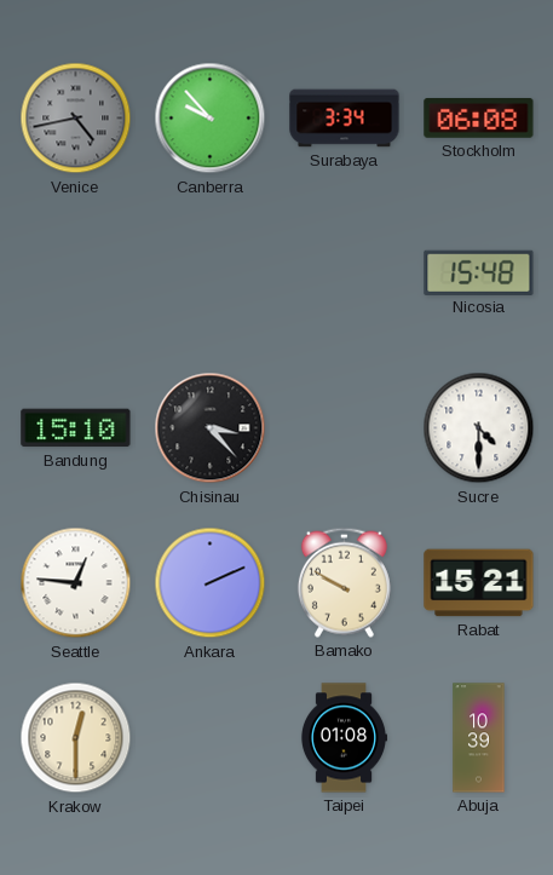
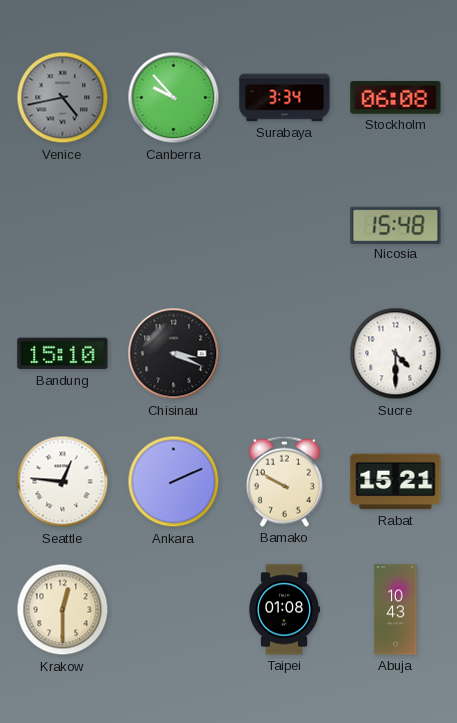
Chisinau: 3:23 -> 3:19
Abuja: 10:39 -> 10:43
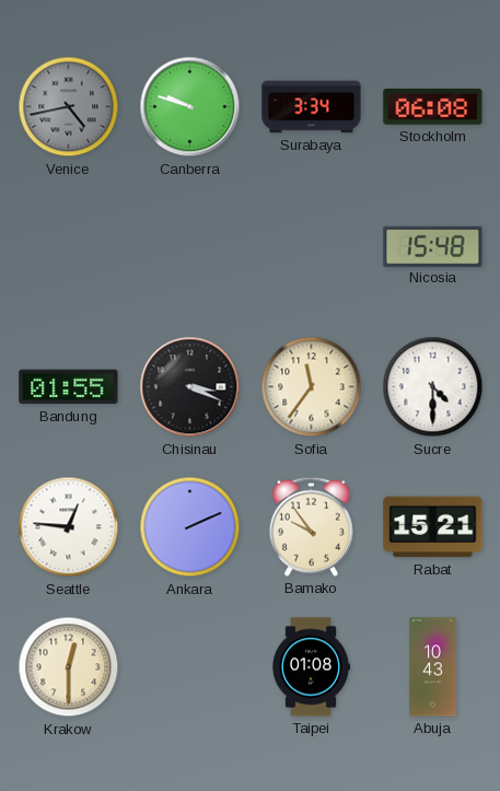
Canberra: 9:53 -> 9:48
Bandung: 15:10 -> 01:55
Sofia: none -> 11:36
Bamako: 9:50 -> 9:54
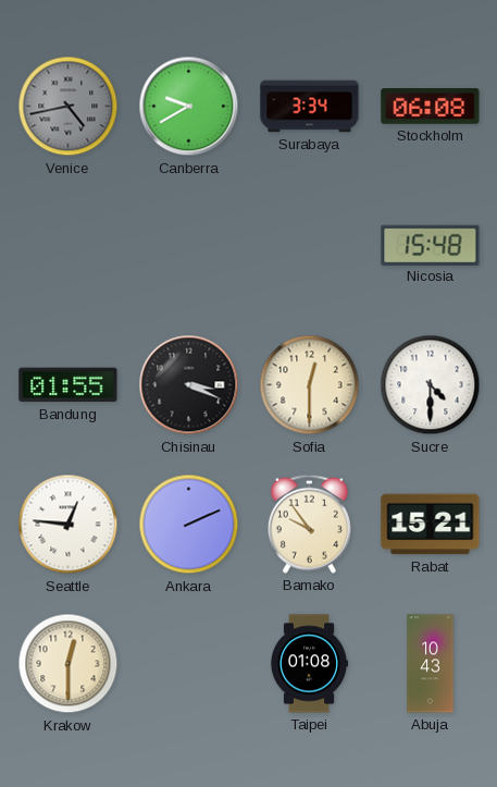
Canberra: 9:48 -> 9:40
Sofia: 11:36 -> 12:30
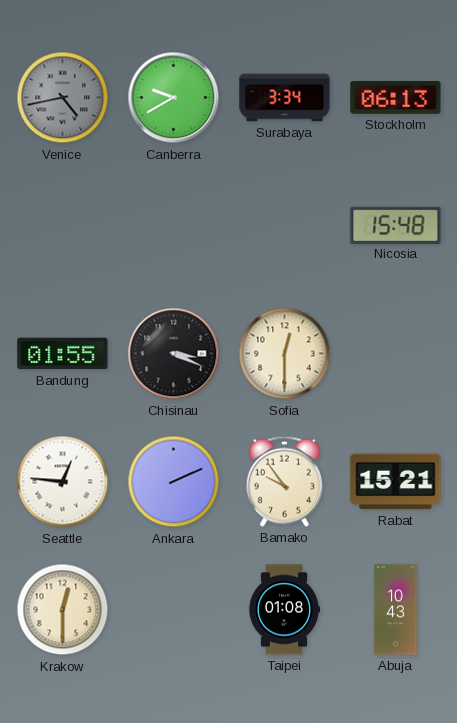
Stockholm: 06:08 -> 06:13
Sucre: 4:30 -> none
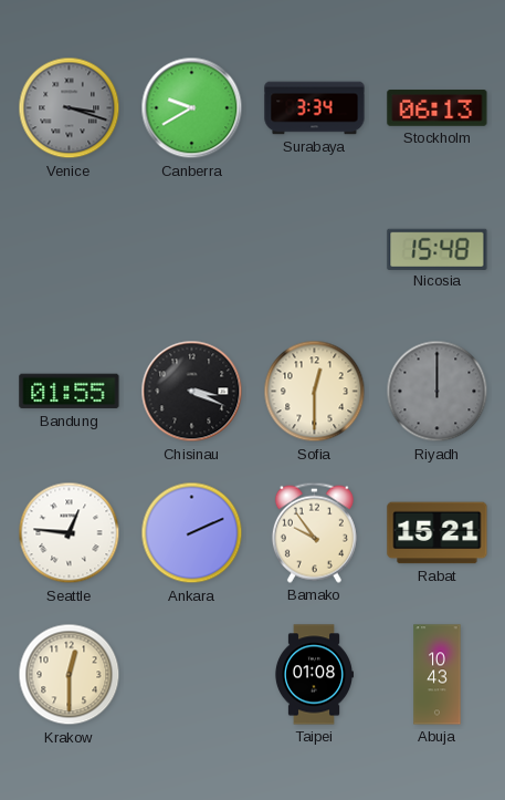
Venice: 4:43 -> 3:18
Riyadh: none -> 12:00
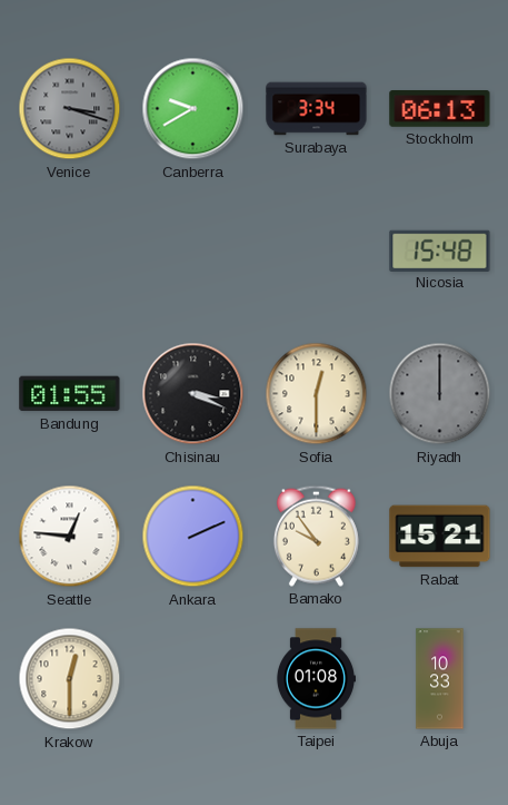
Abuja: 10:43 -> 10:33
